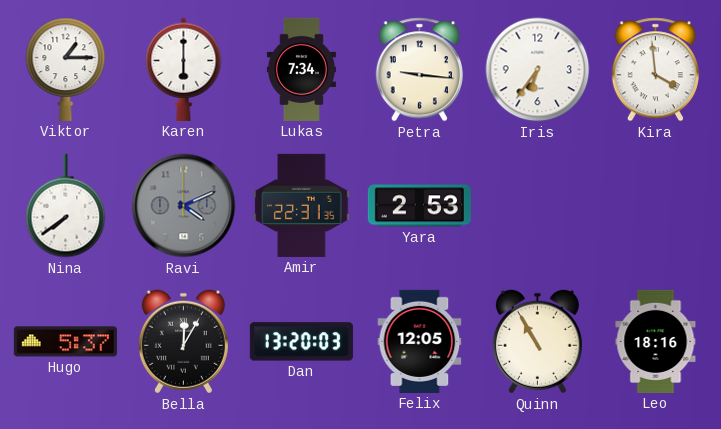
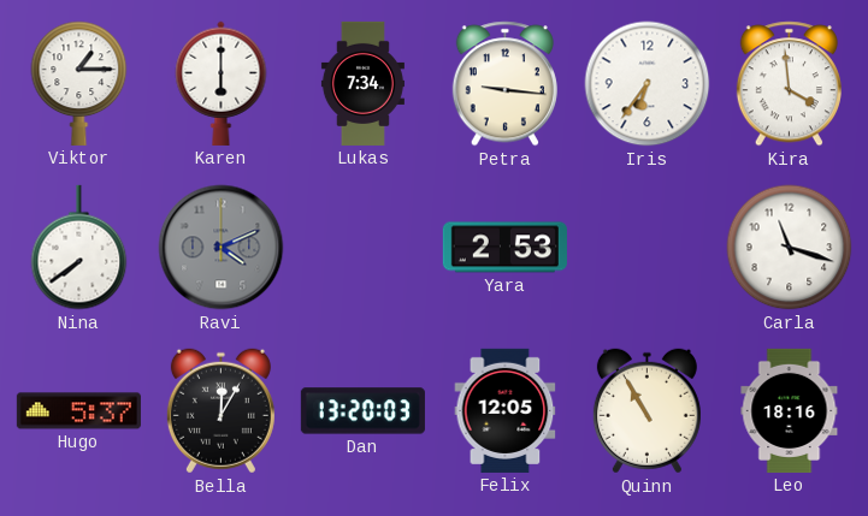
Amir: 22:31 -> none
Carla: none -> 11:18
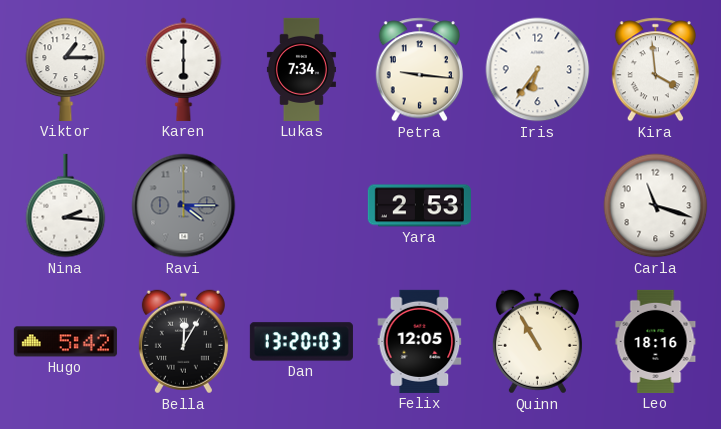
Nina: 7:39 -> 2:16
Ravi: 4:11 -> 4:15
Hugo: 5:37 -> 5:42
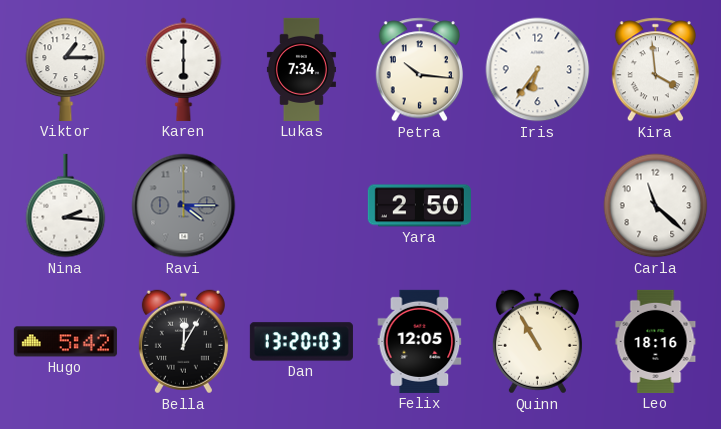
Petra: 9:16 -> 10:16
Yara: 2:53 -> 2:50
Carla: 11:18 -> 11:22
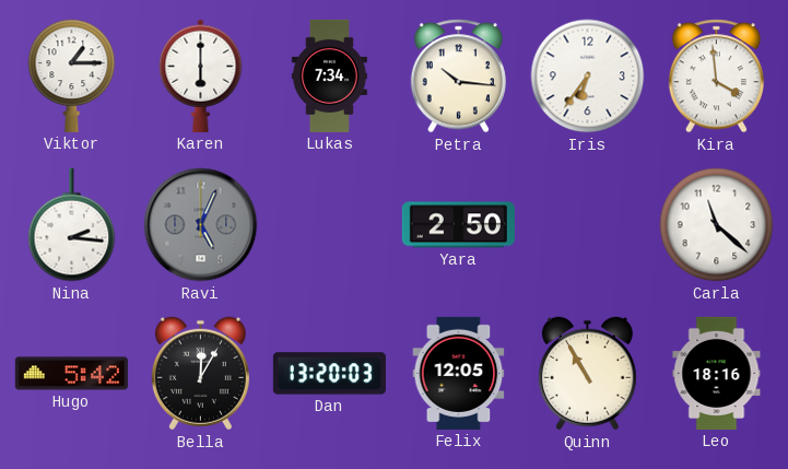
Ravi: 4:15 -> 5:04
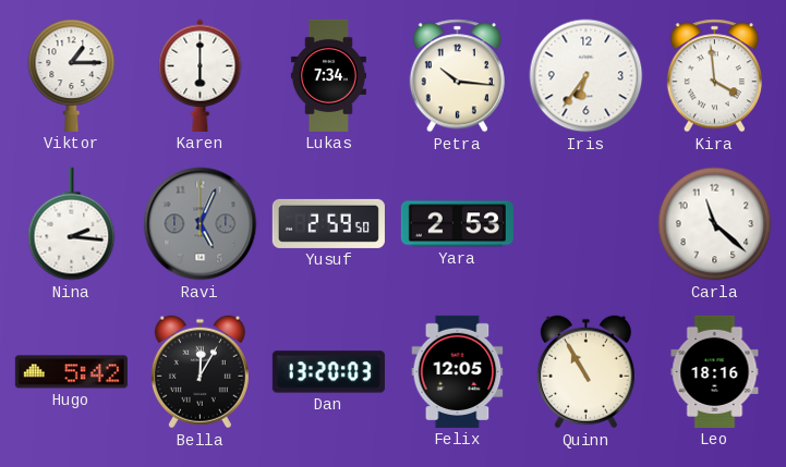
Yusuf: none -> 2:59
Yara: 2:50 -> 2:53
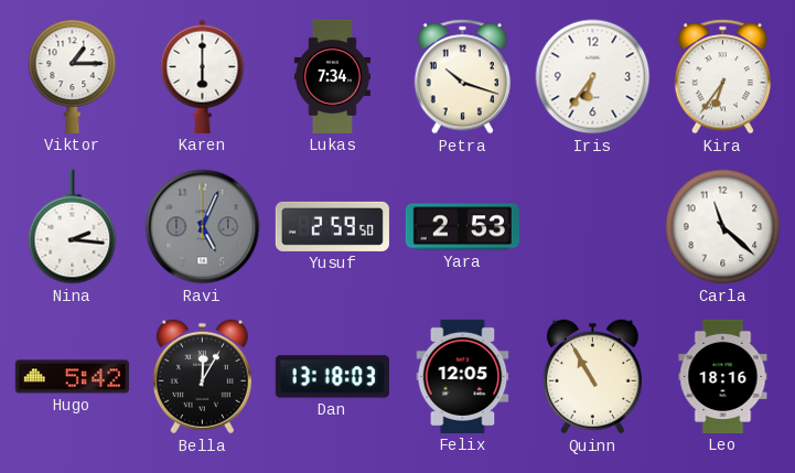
Petra: 10:16 -> 10:18
Kira: 3:59 -> 6:36
Dan: 13:20 -> 13:18
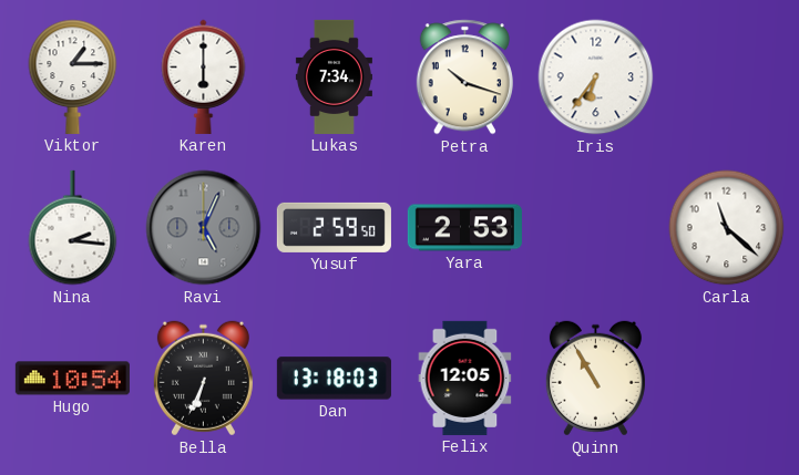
Kira: 6:36 -> none
Hugo: 5:42 -> 10:54
Bella: 12:05 -> 6:34
Leo: 18:16 -> none
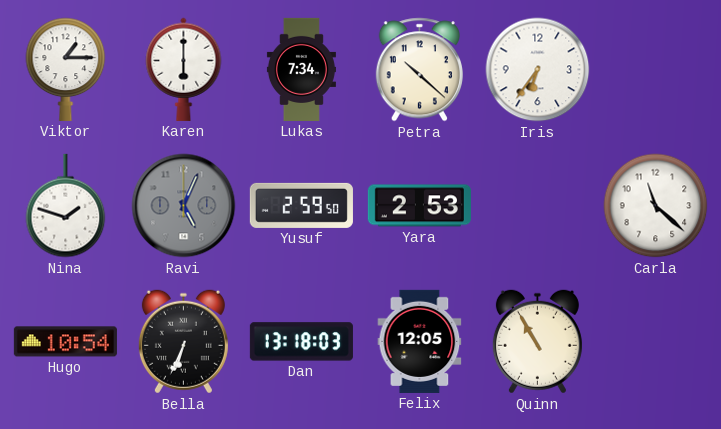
Petra: 10:18 -> 10:22
Nina: 2:16 -> 1:48
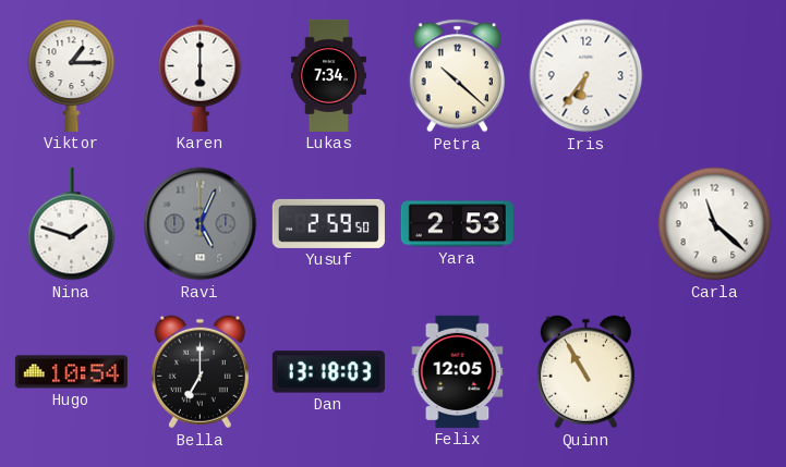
Bella: 6:34 -> 7:00
